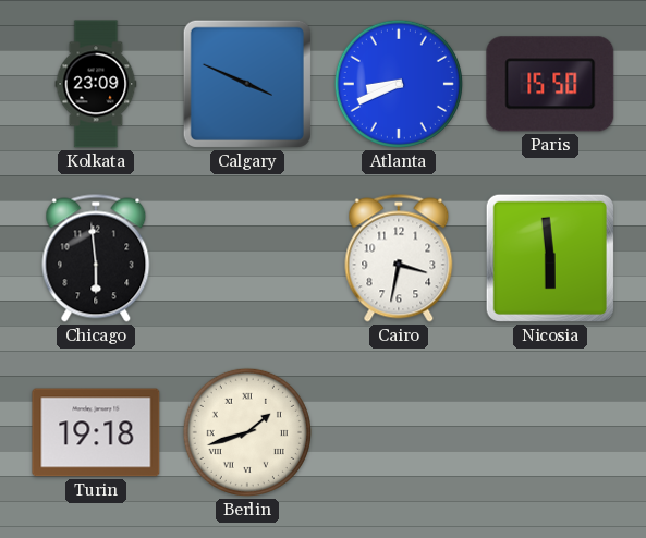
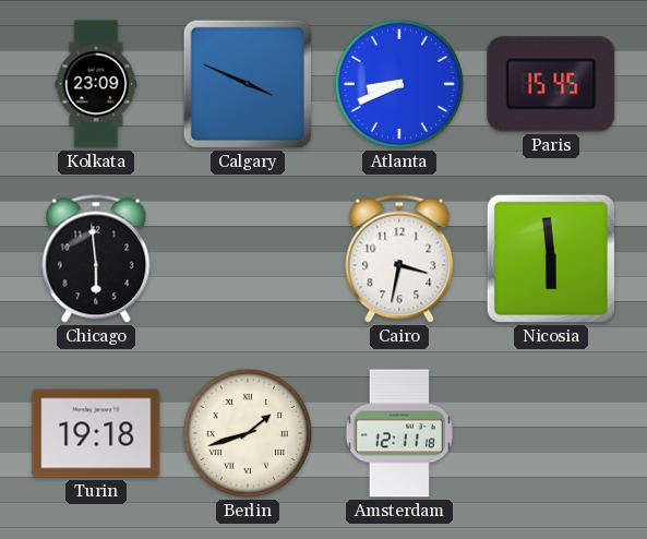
Paris: 15:50 -> 15:45
Amsterdam: none -> 12:11
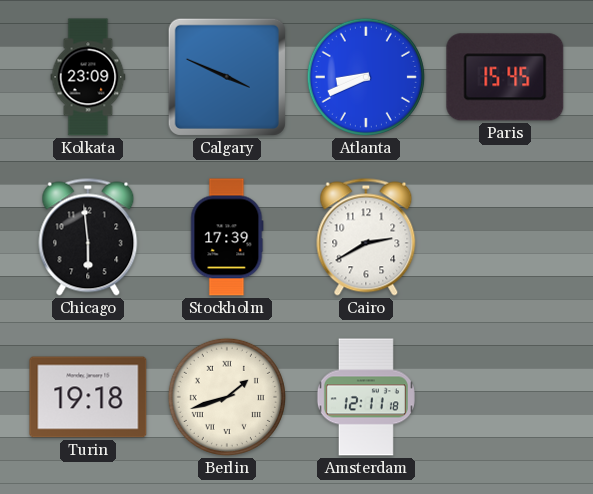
Stockholm: none -> 17:39
Cairo: 3:32 -> 2:40
Nicosia: 5:59 -> none
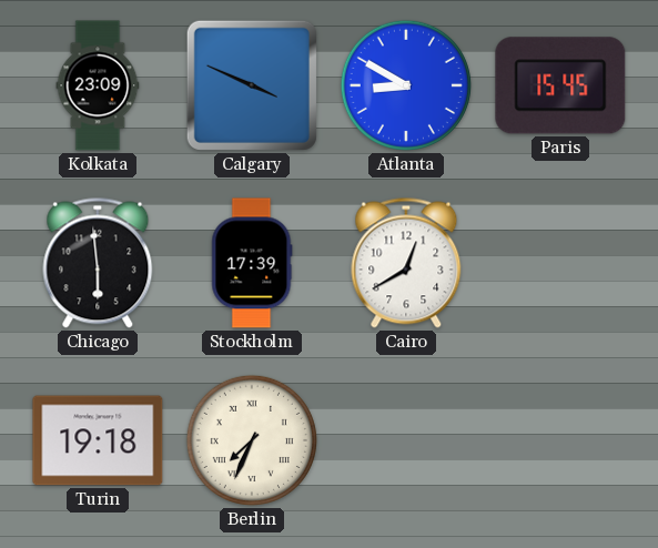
Atlanta: 8:41 -> 8:50
Cairo: 2:40 -> 12:40
Berlin: 1:42 -> 7:34
Amsterdam: 12:11 -> none
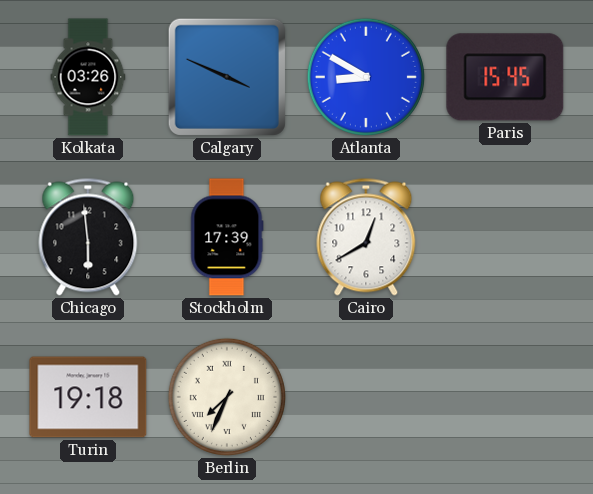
Kolkata: 23:09 -> 03:26
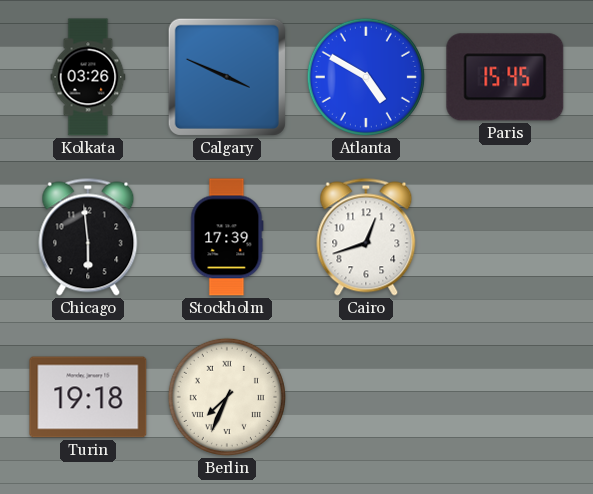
Atlanta: 8:50 -> 4:50
Cairo: 12:40 -> 12:42
